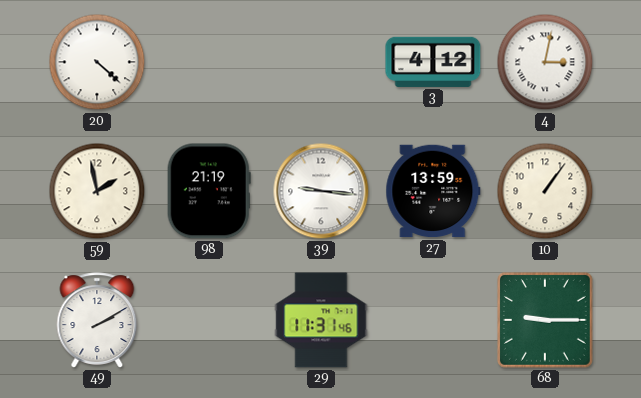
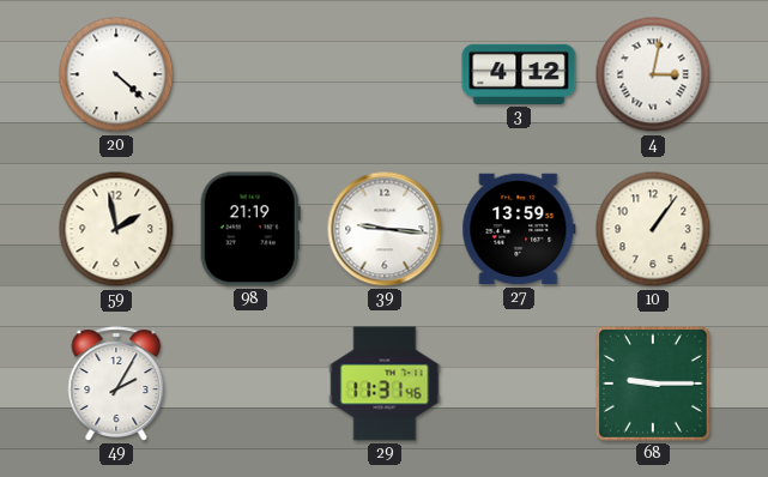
49: 2:10 -> 2:05
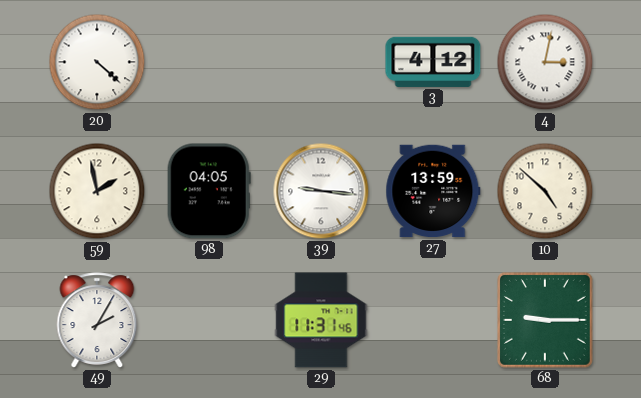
98: 21:19 -> 04:05
10: 1:06 -> 4:52
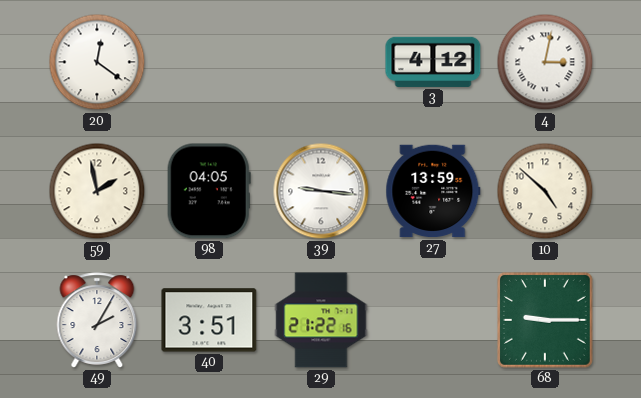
20: 4:22 -> 12:21
40: none -> 3:51
29: 11:31 -> 21:22
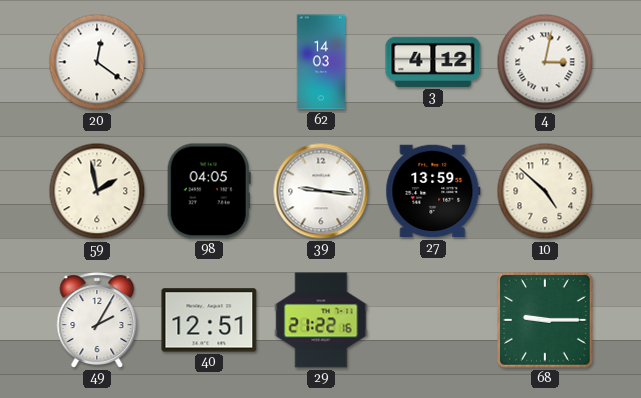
62: none -> 14:03
40: 3:51 -> 12:51
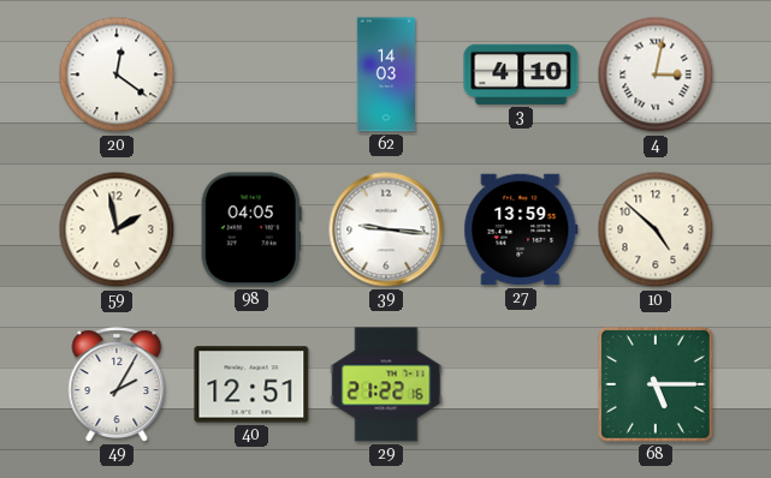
3: 4:12 -> 4:10
68: 9:15 -> 5:15
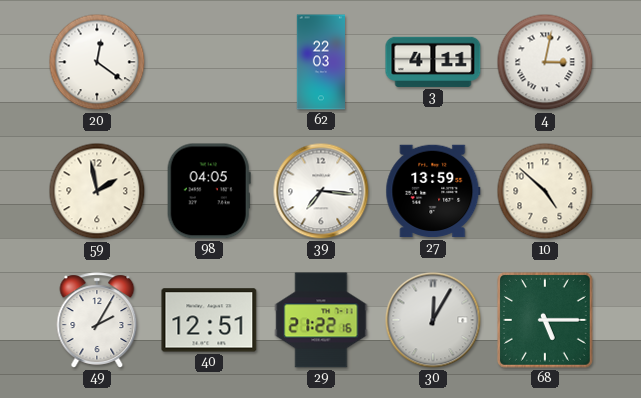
62: 14:03 -> 22:03
3: 4:10 -> 4:11
39: 9:16 -> 7:16
30: none -> 12:05
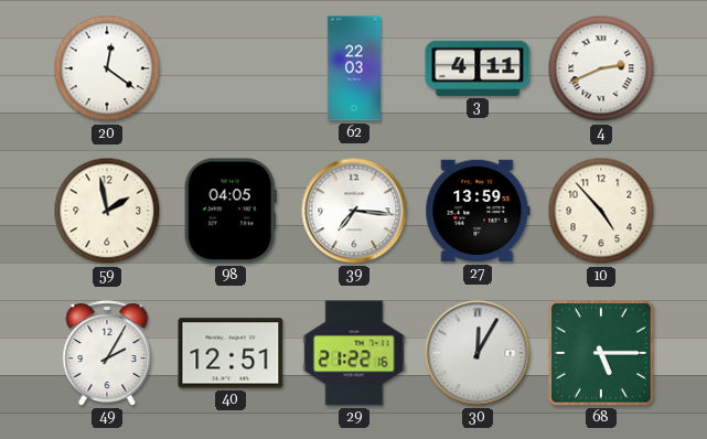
4: 3:02 -> 2:41
10: 4:52 -> 4:53
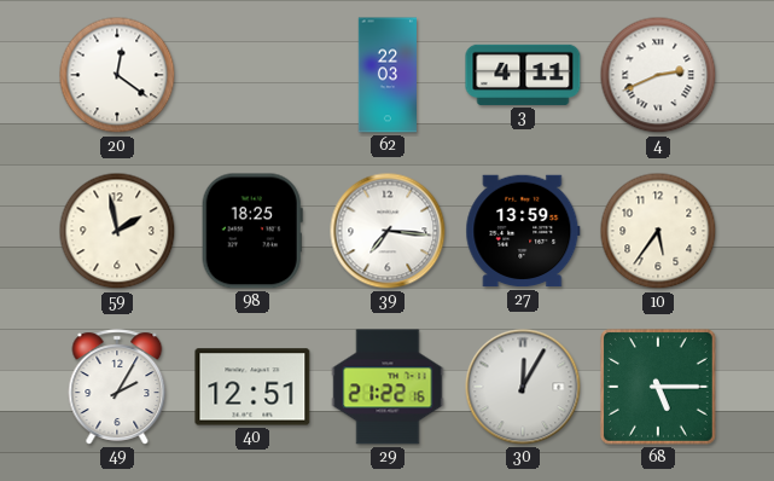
98: 04:05 -> 18:25
10: 4:53 -> 5:36
